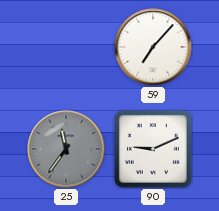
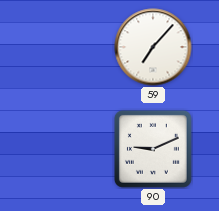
25: 11:36 -> none
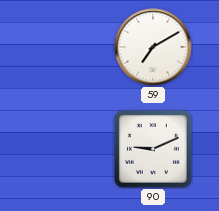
59: 7:07 -> 7:10
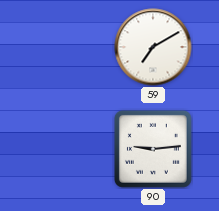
90: 9:11 -> 9:14
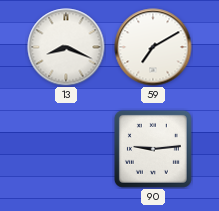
13: none -> 8:19
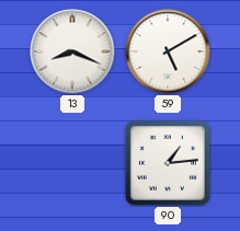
59: 7:10 -> 5:10
90: 9:14 -> 1:14
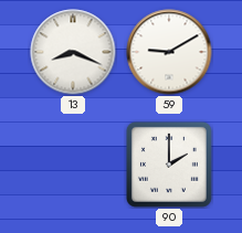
59: 5:10 -> 9:10
90: 1:14 -> 2:00
